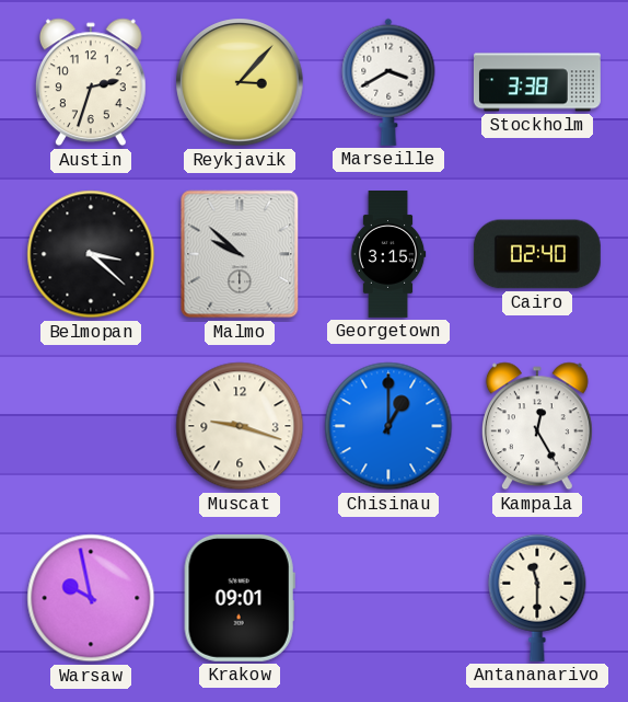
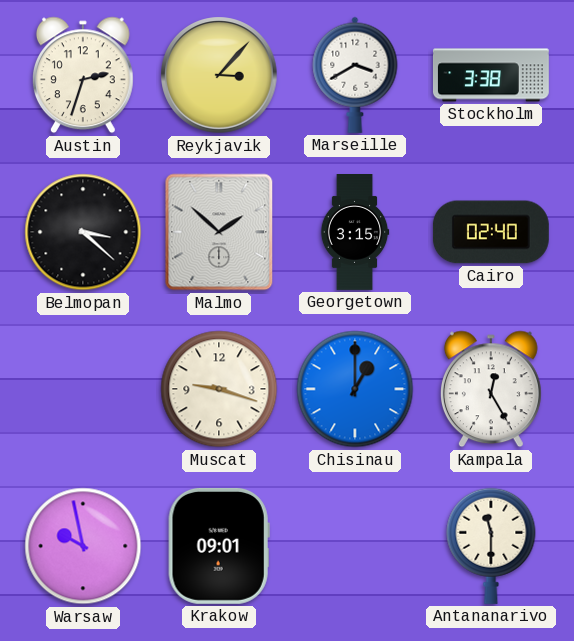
Malmo: 9:52 -> 1:52
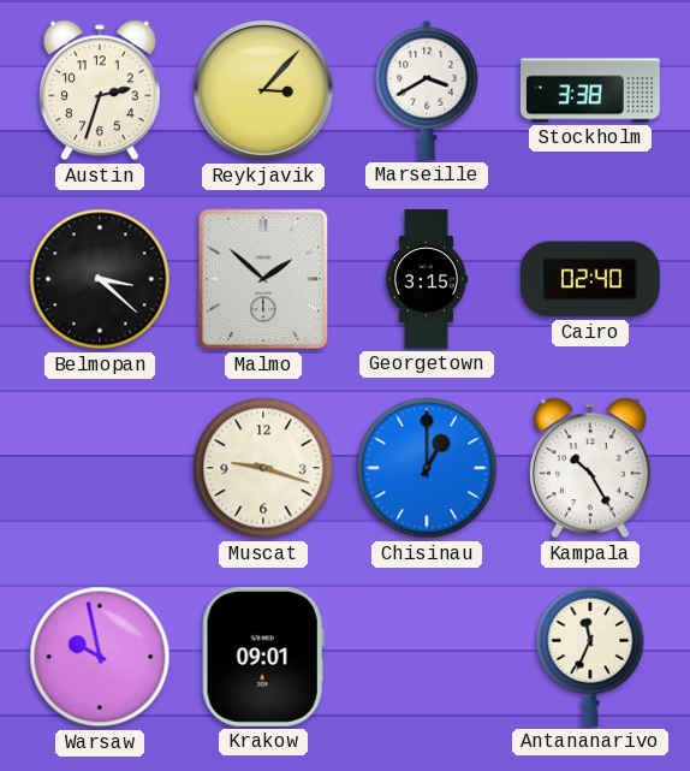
Kampala: 12:25 -> 10:25
Antananarivo: 11:30 -> 11:34
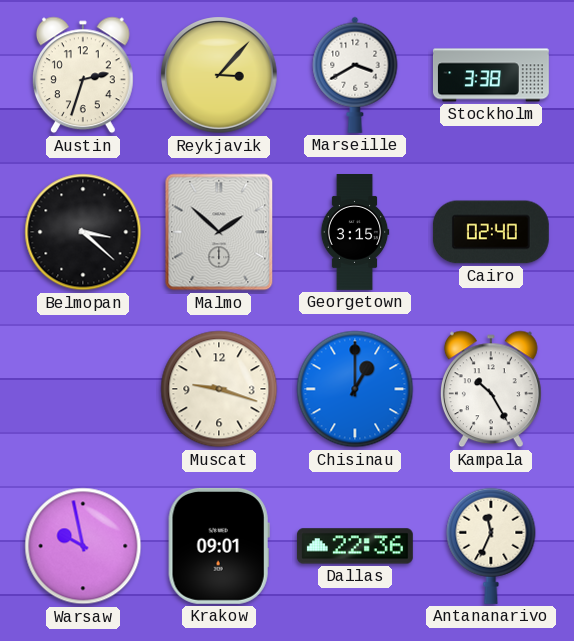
Dallas: none -> 22:36
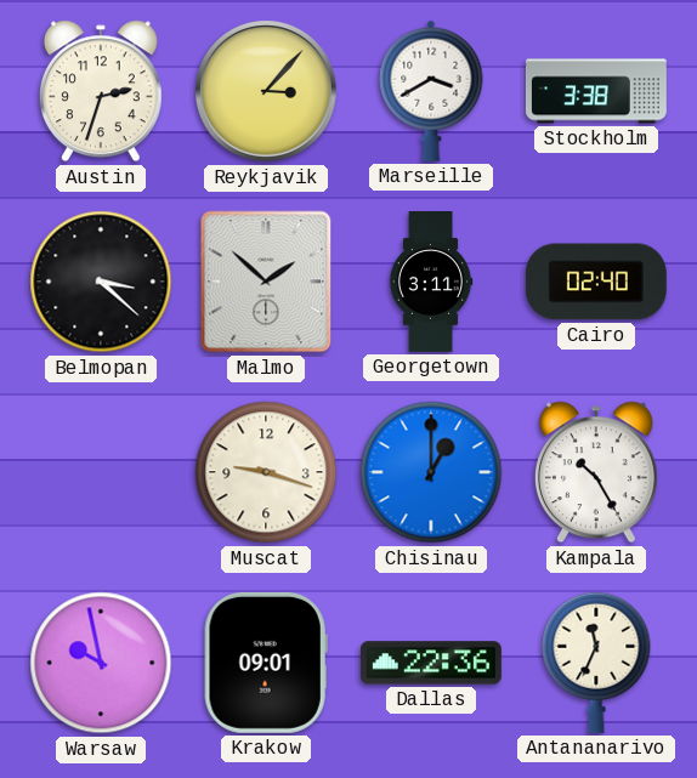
Georgetown: 3:15 -> 3:11
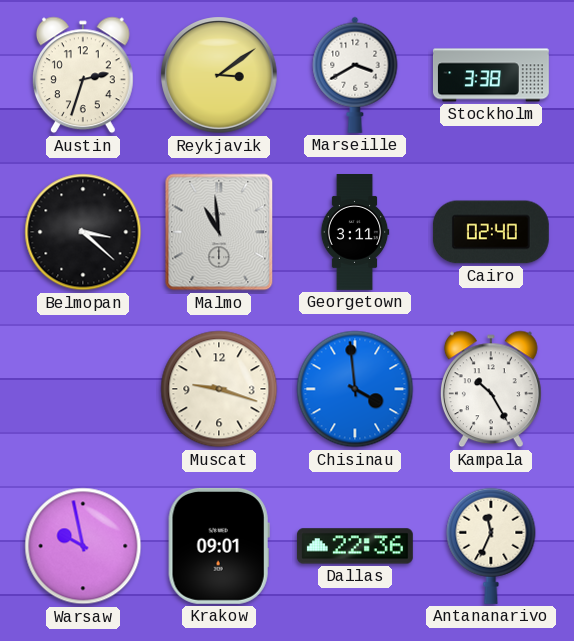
Reykjavik: 3:07 -> 3:09
Malmo: 1:52 -> 10:59
Chisinau: 1:00 -> 3:59
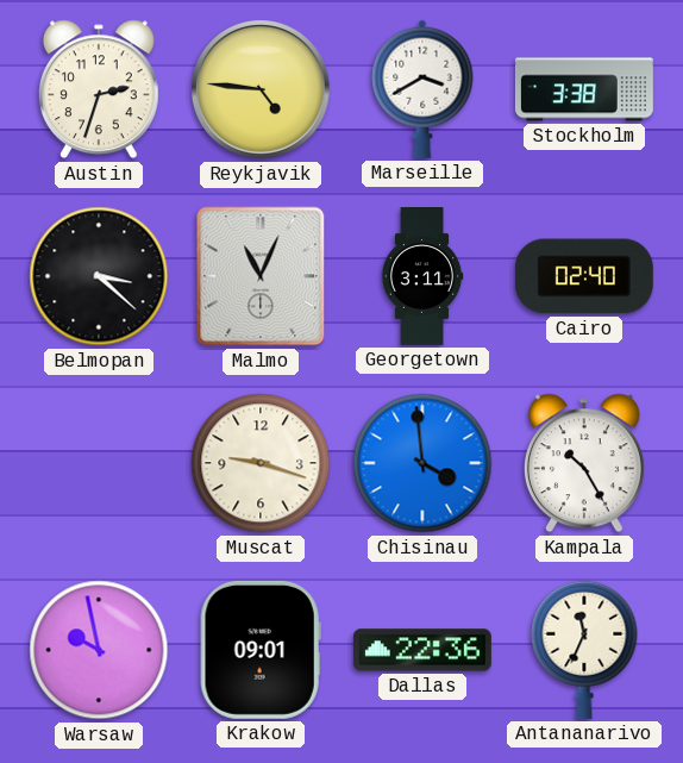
Reykjavik: 3:09 -> 4:46
Malmo: 10:59 -> 11:04
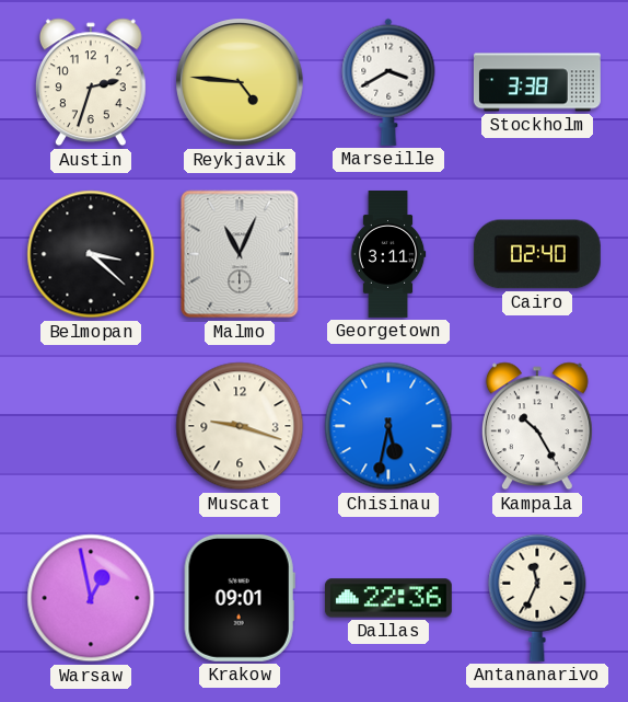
Chisinau: 3:59 -> 5:32
Warsaw: 9:58 -> 12:58
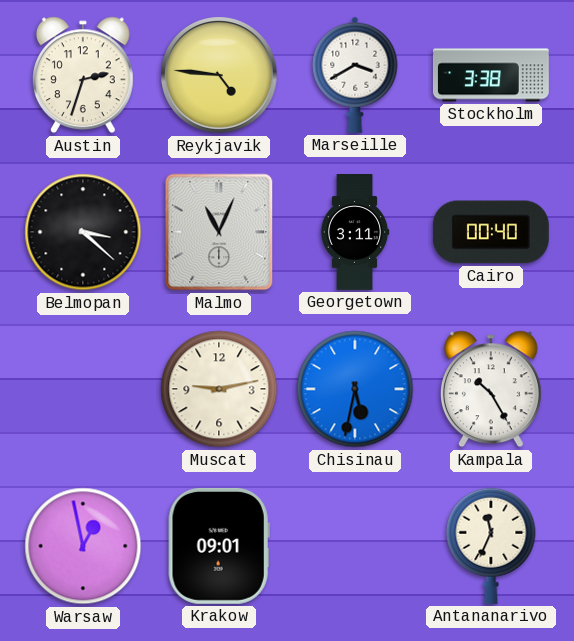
Cairo: 02:40 -> 00:40
Muscat: 9:18 -> 9:13
Dallas: 22:36 -> none
